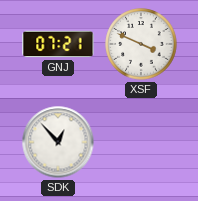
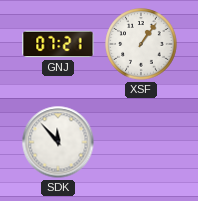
XSF: 3:49 -> 1:06
SDK: 12:53 -> 11:53
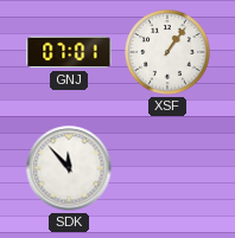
GNJ: 07:21 -> 07:01
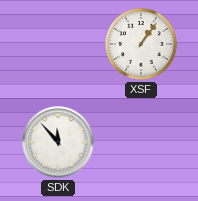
GNJ: 07:01 -> none
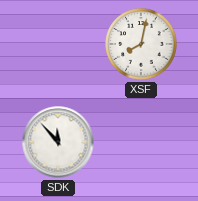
XSF: 1:06 -> 8:02
